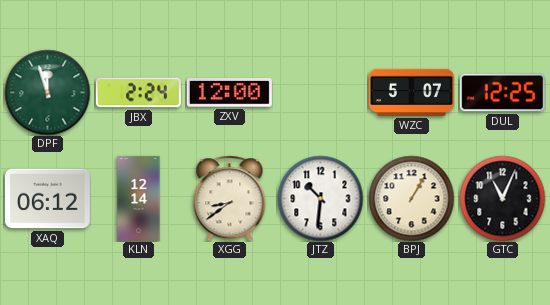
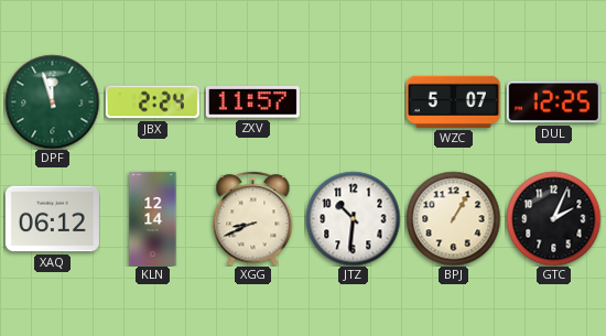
ZXV: 12:00 -> 11:57
XGG: 8:39 -> 8:41
GTC: 11:04 -> 2:04
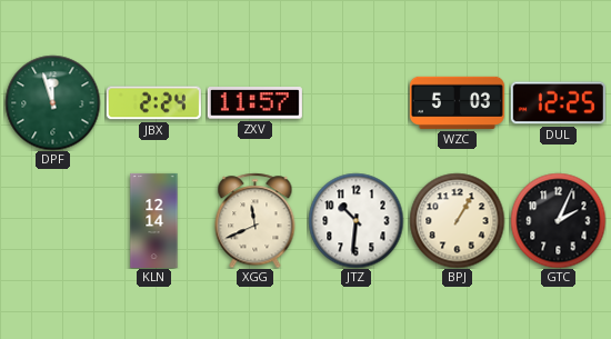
WZC: 5:07 -> 5:03
XAQ: 06:12 -> none
XGG: 8:41 -> 11:41
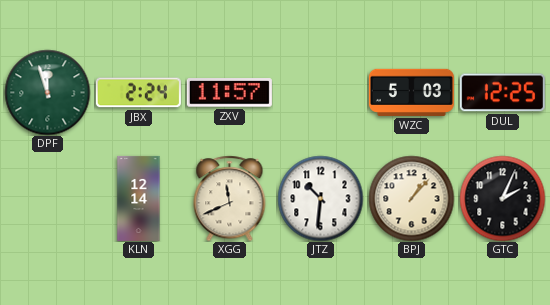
BPJ: 1:05 -> 1:07
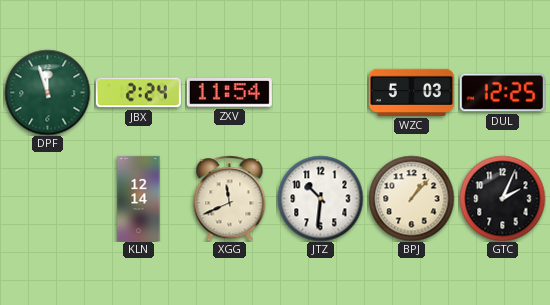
ZXV: 11:57 -> 11:54
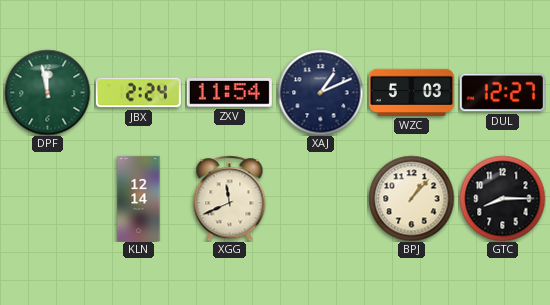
DPF: 11:57 -> 11:58
XAJ: none -> 1:11
DUL: 12:25 -> 12:27
JTZ: 10:31 -> none
GTC: 2:04 -> 8:15
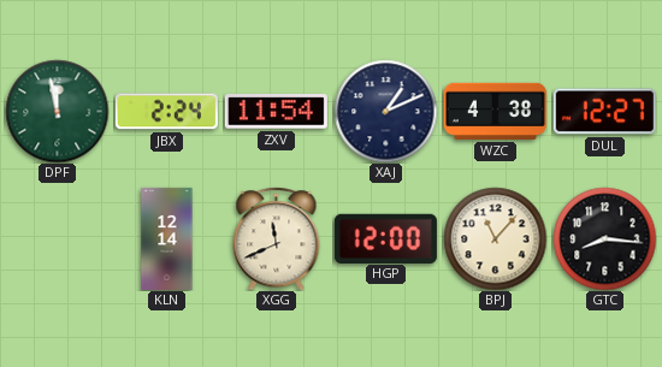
WZC: 5:03 -> 4:38
HGP: none -> 12:00
BPJ: 1:07 -> 11:07
GTC: 8:15 -> 8:16
